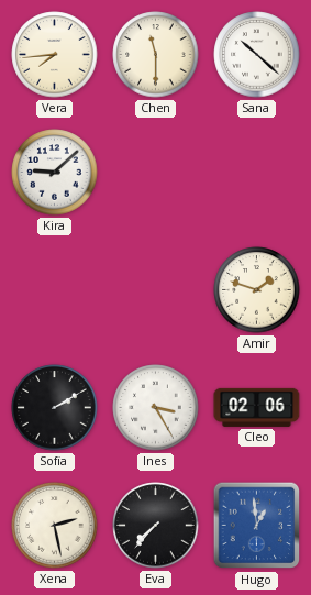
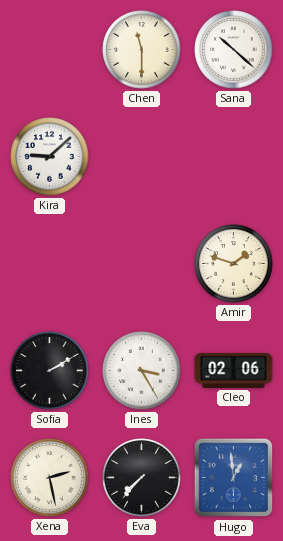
Vera: 7:44 -> none
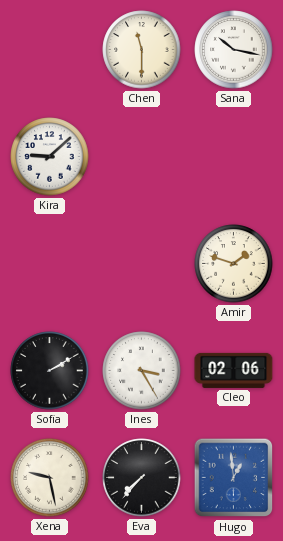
Sana: 10:22 -> 10:17
Xena: 2:28 -> 9:28
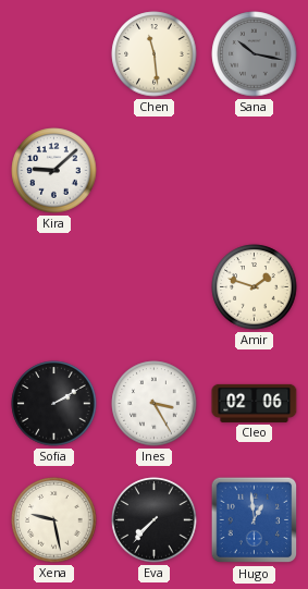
Chen: 11:30 -> 11:29
Sana dial: white -> grey
